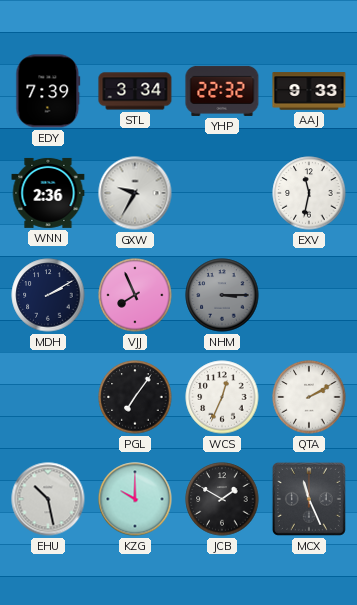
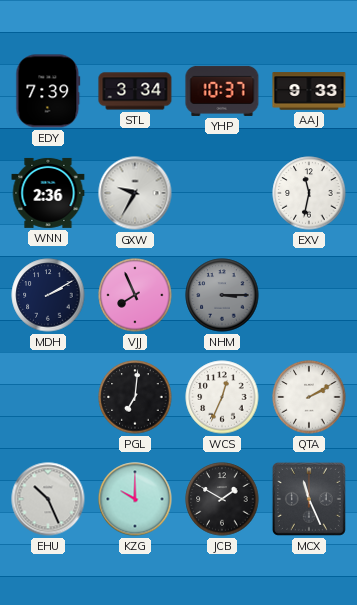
YHP: 22:32 -> 10:37
PGL: 7:06 -> 7:01
EHU: 10:28 -> 10:26
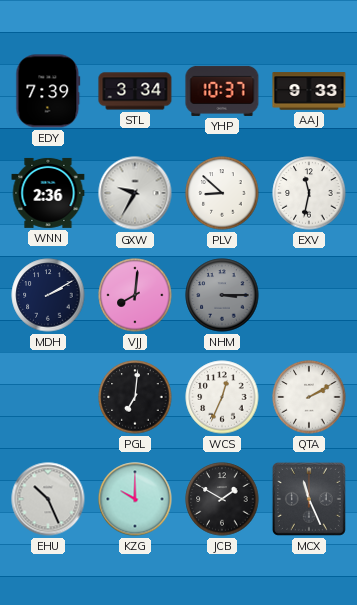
PLV: none -> 8:52
VJJ: 7:56 -> 8:01
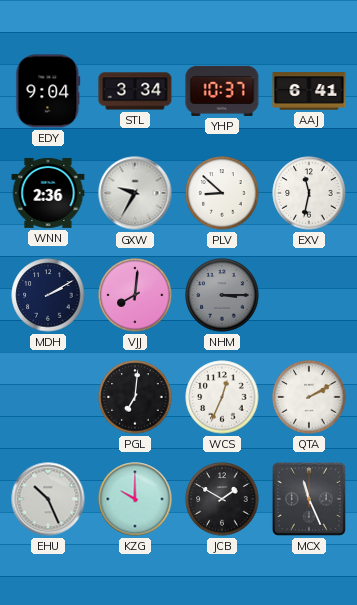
EDY: 7:39 -> 9:04
AAJ: 9:33 -> 6:41
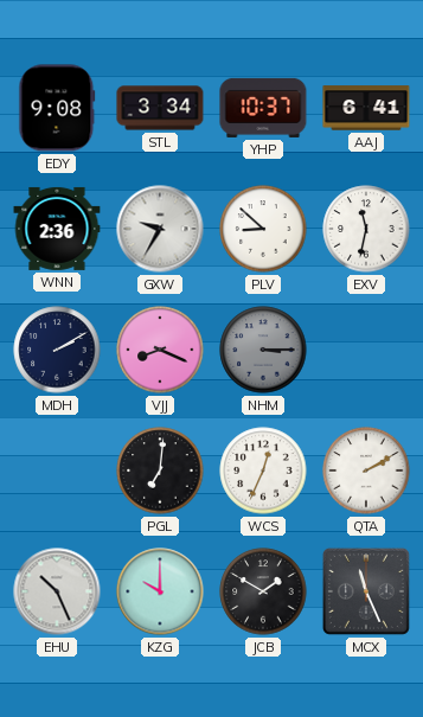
EDY: 9:04 -> 9:08
VJJ: 8:01 -> 8:19
